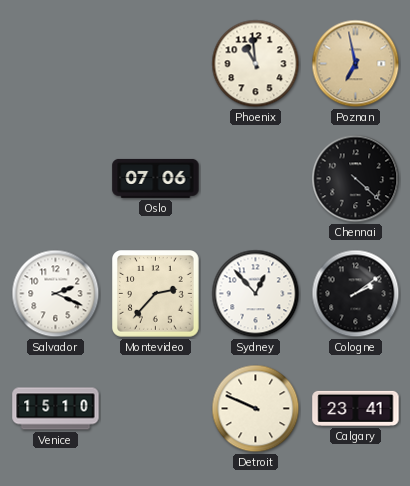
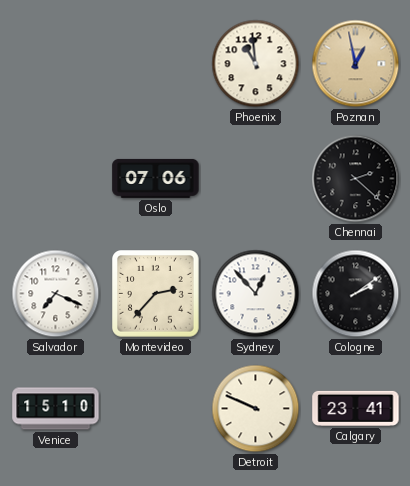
Poznan: 6:58 -> 12:58
Chennai: 4:22 -> 2:22
Salvador: 2:19 -> 7:19
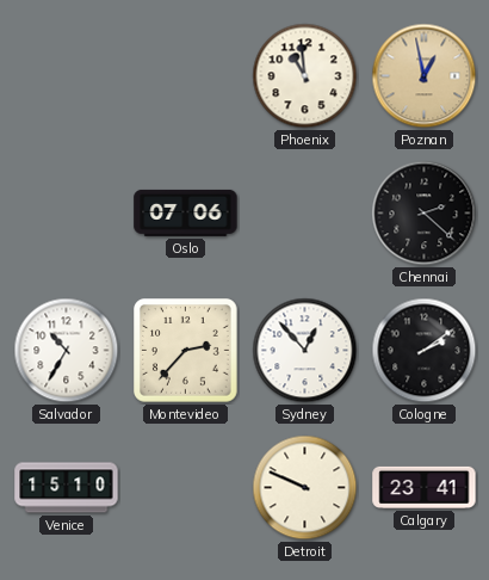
Salvador: 7:19 -> 10:35
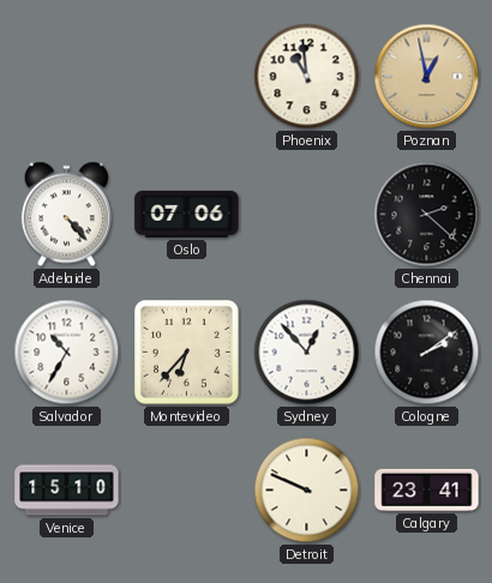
Adelaide: none -> 4:23
Montevideo: 2:37 -> 6:37
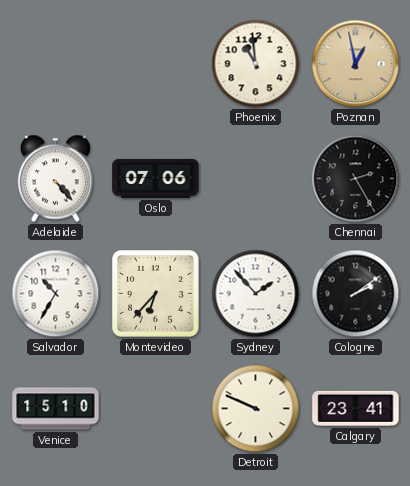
Chennai: 2:22 -> 2:25
Sydney: 12:53 -> 1:53
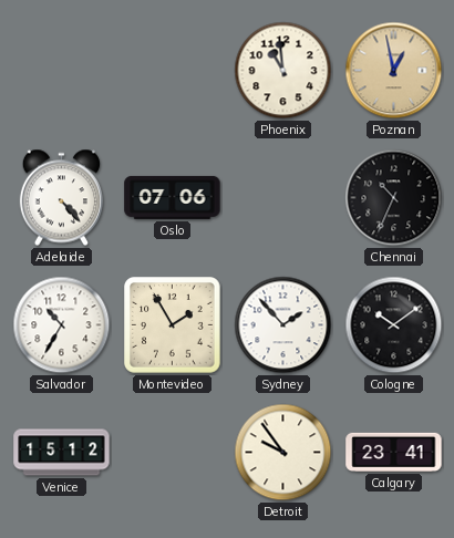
Chennai: 2:25 -> 10:34
Montevideo: 6:37 -> 1:55
Cologne: 2:09 -> 10:09
Venice: 15:10 -> 15:12
Detroit: 9:49 -> 9:54
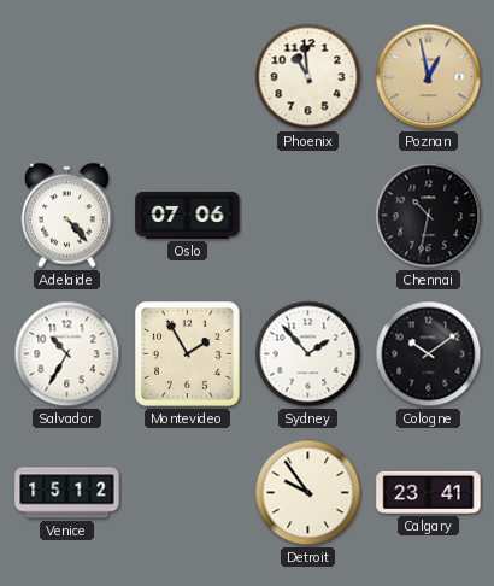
Chennai: 10:34 -> 10:32
